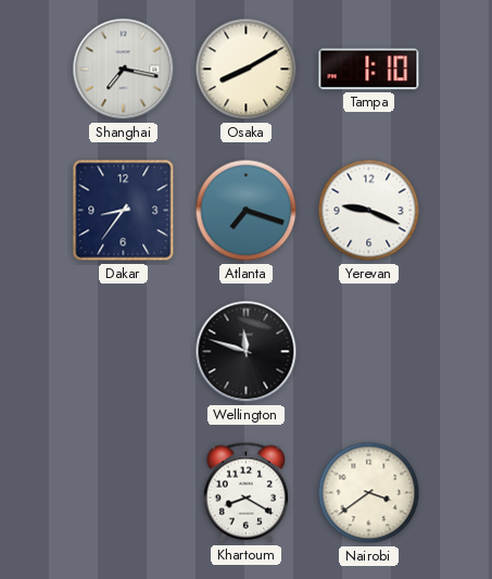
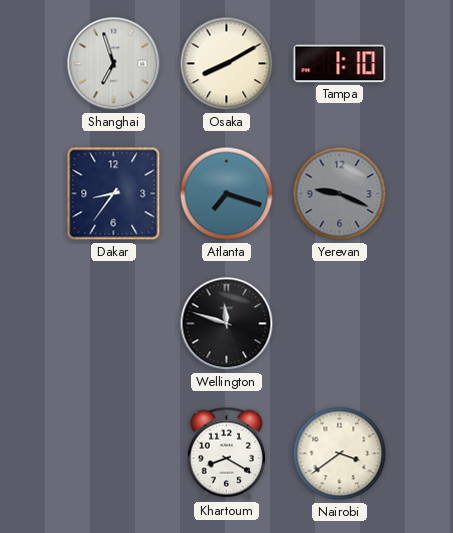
Shanghai: 7:17 -> 6:57
Yerevan dial: white -> grey
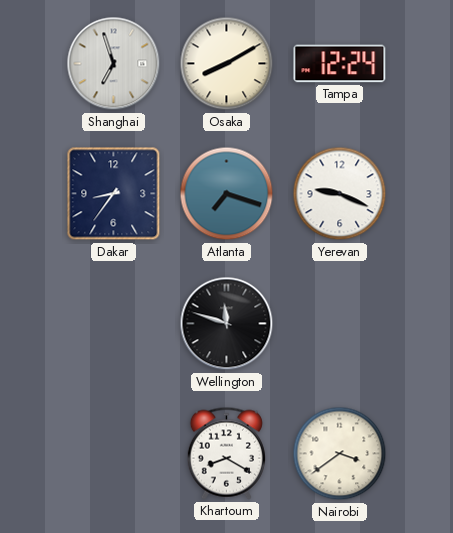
Tampa: 1:10 -> 12:24
Yerevan dial: grey -> white
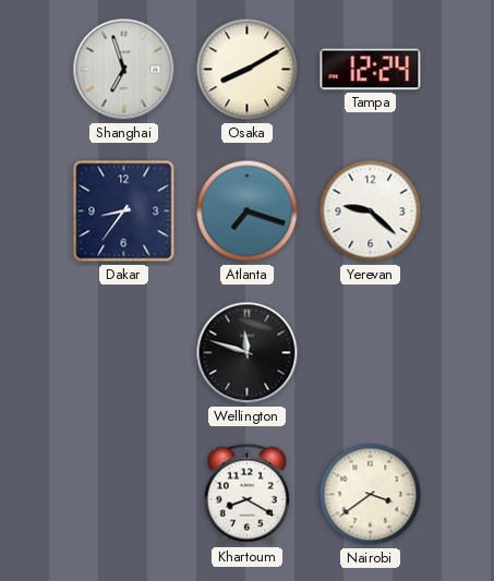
Yerevan: 9:19 -> 9:22
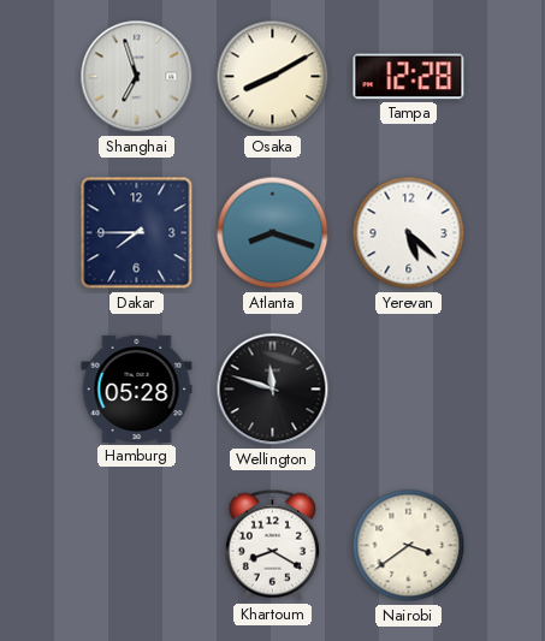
Tampa: 12:24 -> 12:28
Dakar: 8:36 -> 7:45
Atlanta: 7:18 -> 8:18
Yerevan: 9:22 -> 5:22
Hamburg: none -> 05:28
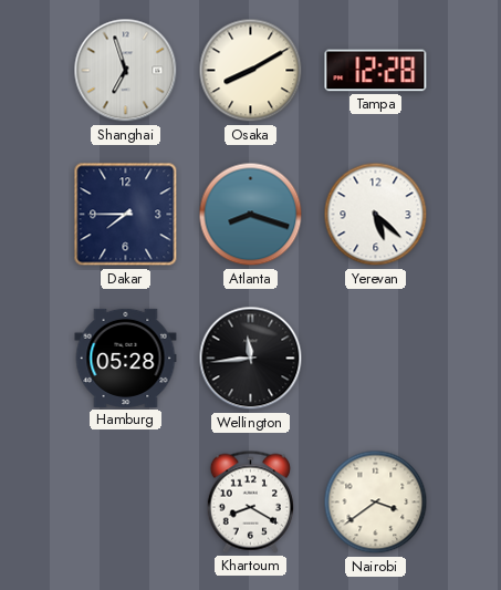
Wellington: 11:48 -> 11:44
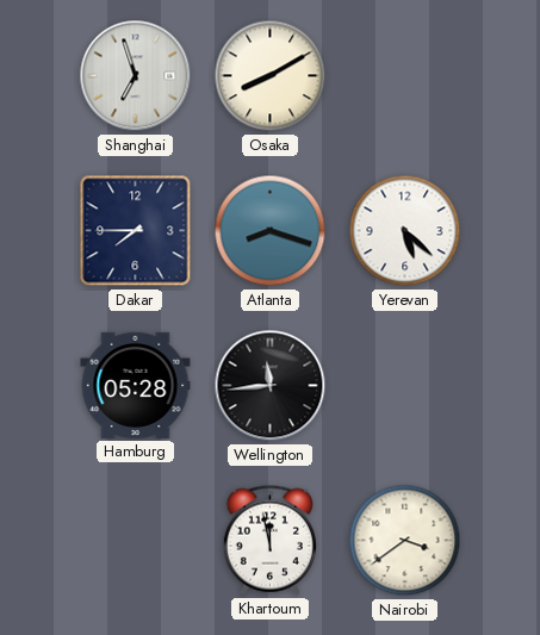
Tampa: 12:28 -> none
Khartoum: 8:20 -> 11:58
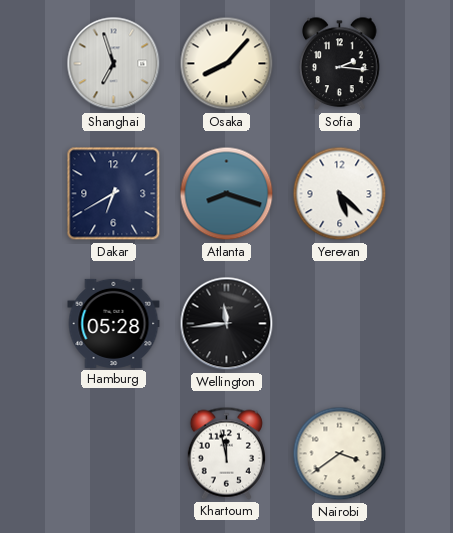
Osaka: 8:10 -> 8:07
Sofia: none -> 2:16
Dakar: 7:45 -> 6:40
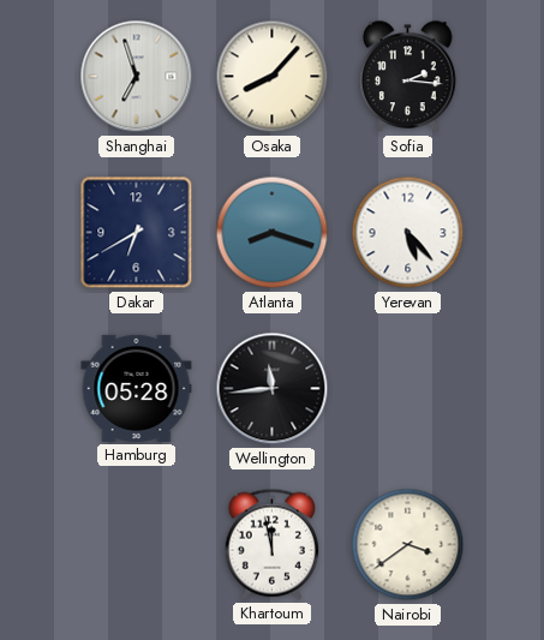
Yerevan: 5:22 -> 5:23
